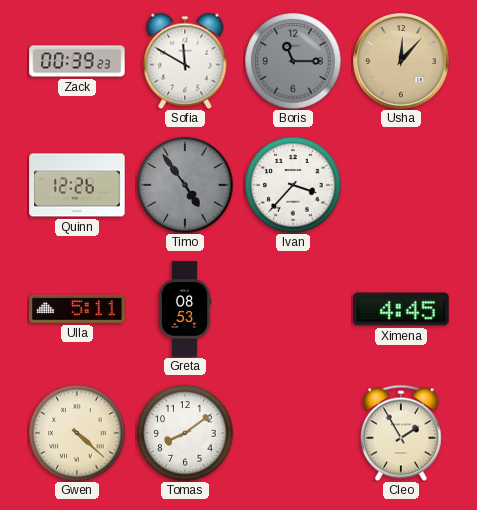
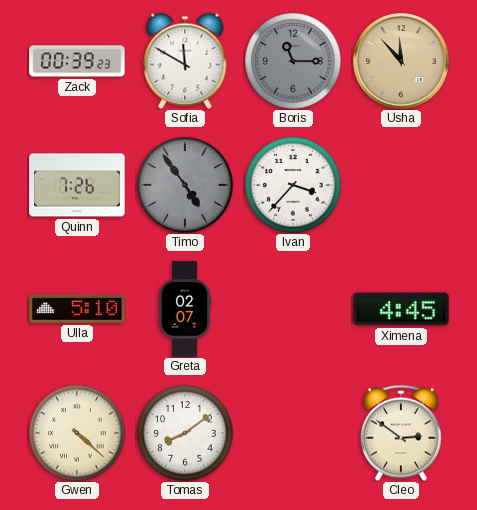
Usha: 12:07 -> 11:53
Quinn: 12:26 -> 7:26
Ulla: 5:11 -> 5:10
Greta: 08:53 -> 02:07
Cleo: 1:55 -> 2:51
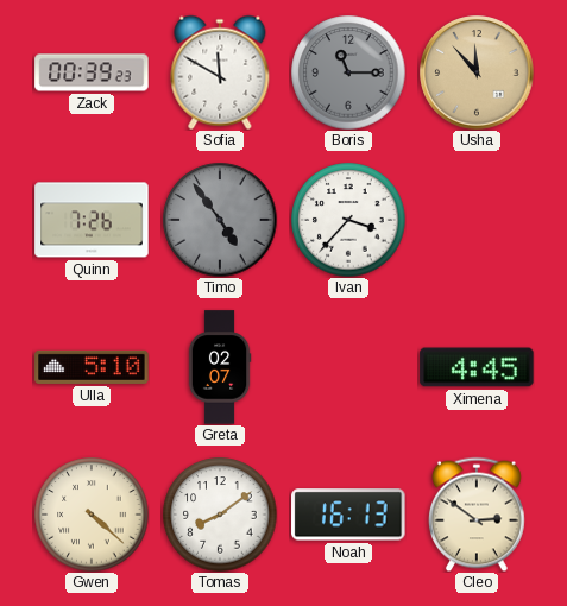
Noah: none -> 16:13
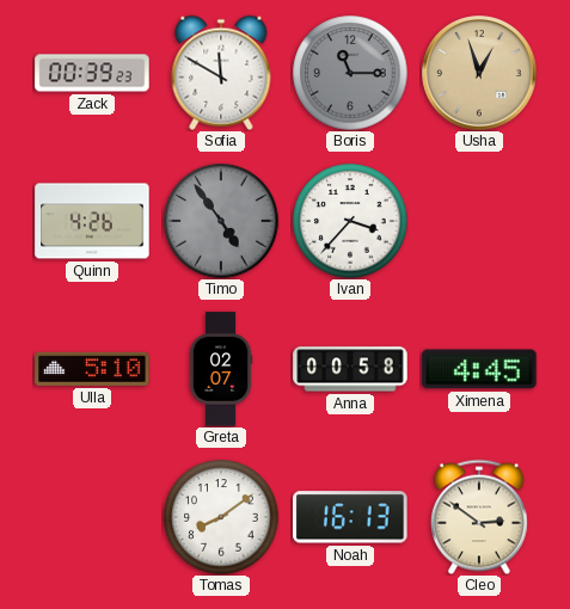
Usha: 11:53 -> 12:57
Quinn: 7:26 -> 4:26
Anna: none -> 00:58
Gwen: 4:22 -> none
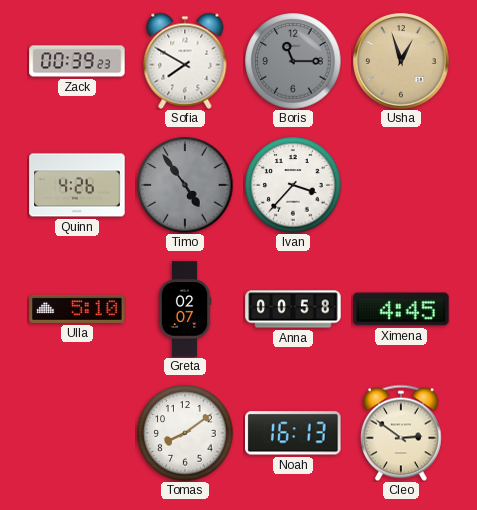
Sofia: 11:50 -> 7:50
